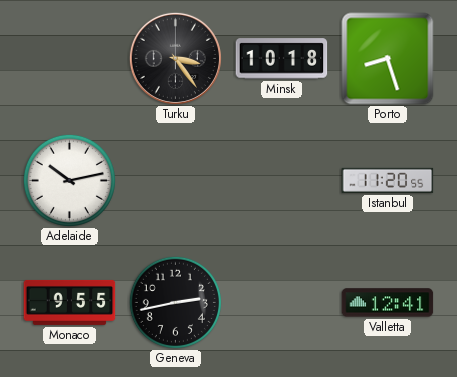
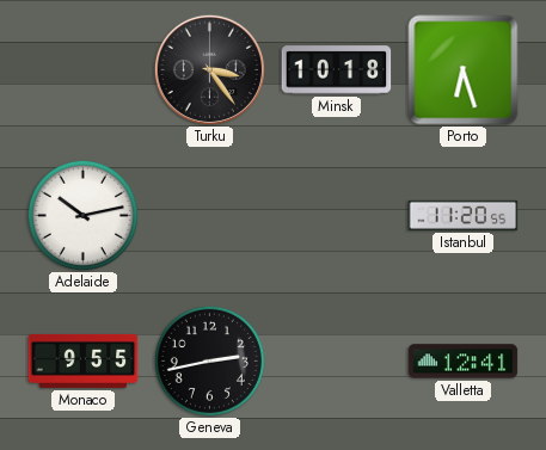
Porto: 8:27 -> 6:27
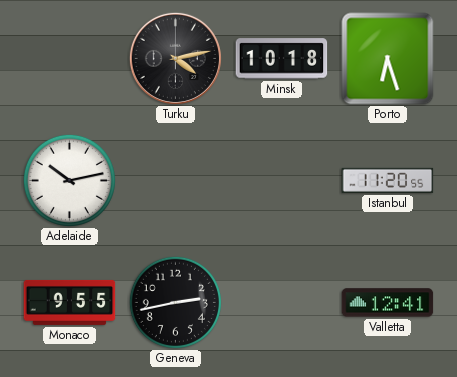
Turku: 3:24 -> 4:13
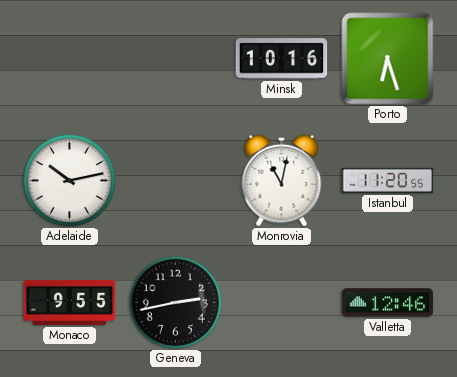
Turku: 4:13 -> none
Minsk: 10:18 -> 10:16
Monrovia: none -> 11:02
Valletta: 12:41 -> 12:46
